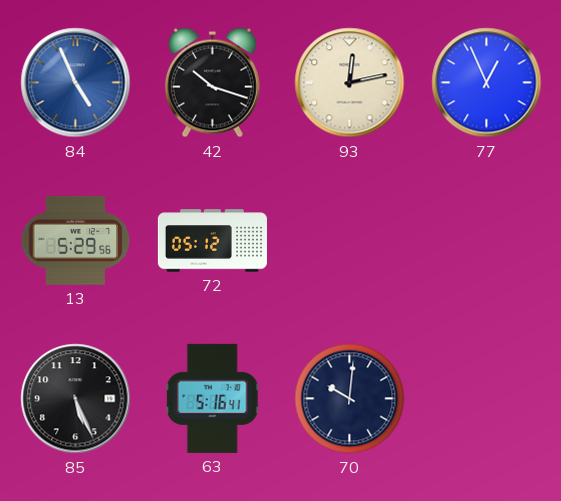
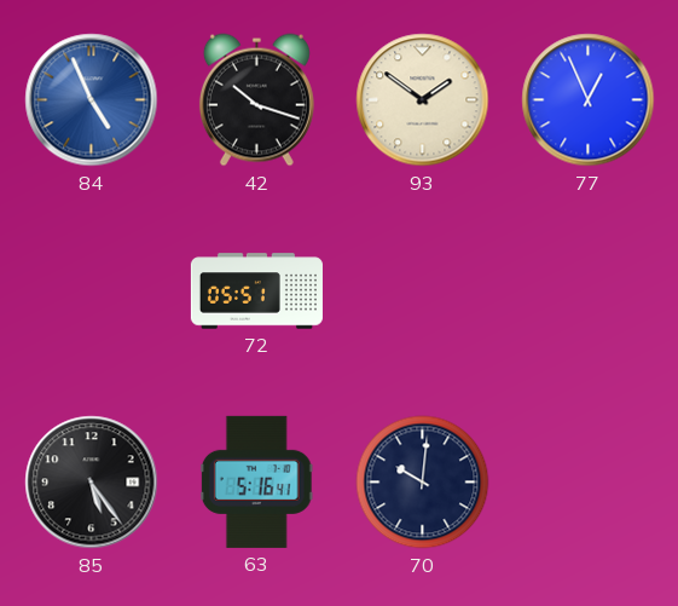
93: 12:13 -> 1:51
13: 5:29 -> none
72: 05:12 -> 05:51
85: 5:26 -> 5:24
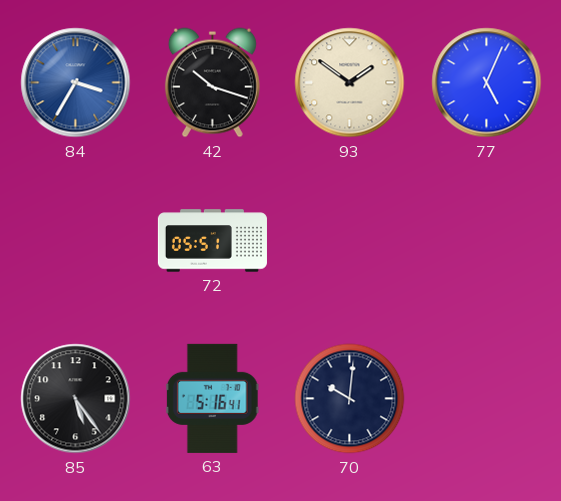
84: 4:56 -> 3:35
77: 12:56 -> 5:04
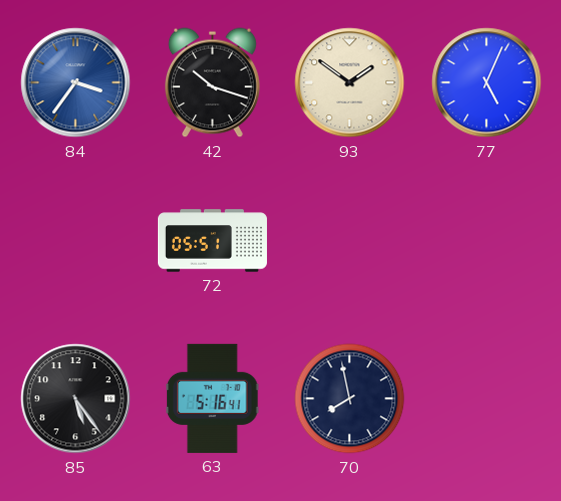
84: 3:35 -> 3:36
70: 10:01 -> 7:58
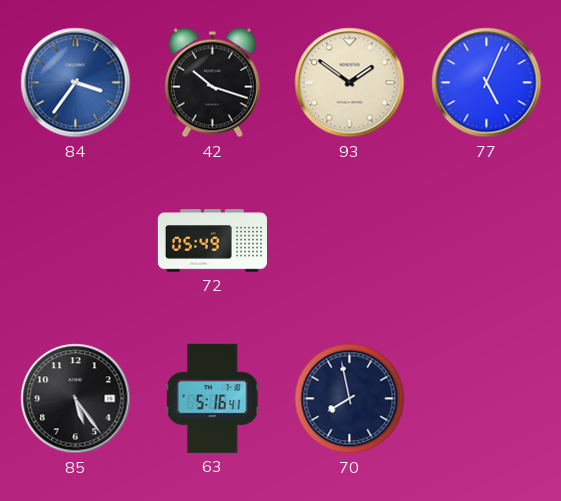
72: 05:51 -> 05:49
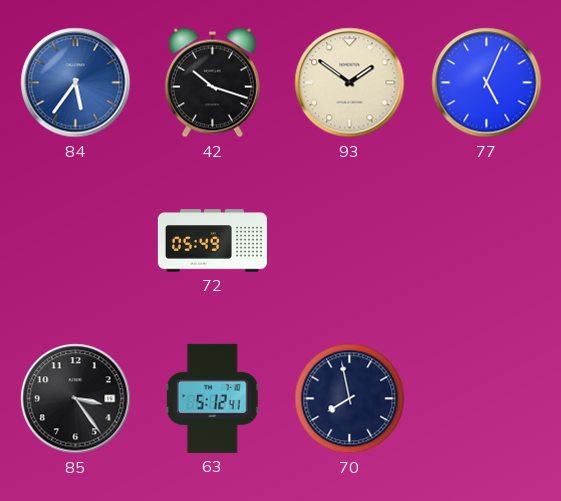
84: 3:36 -> 5:36
85: 5:24 -> 3:24
63: 5:16 -> 5:12
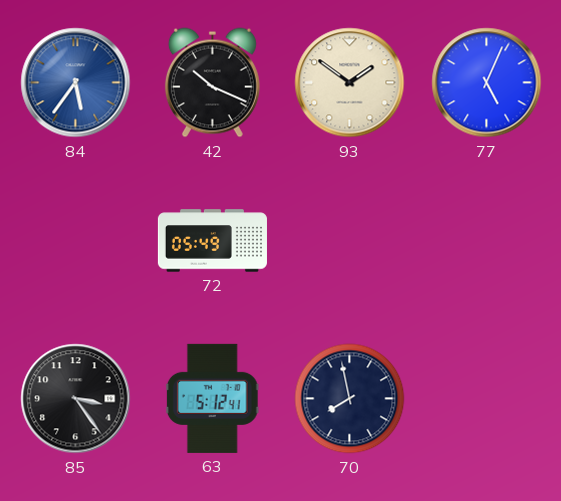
42: 10:18 -> 10:19
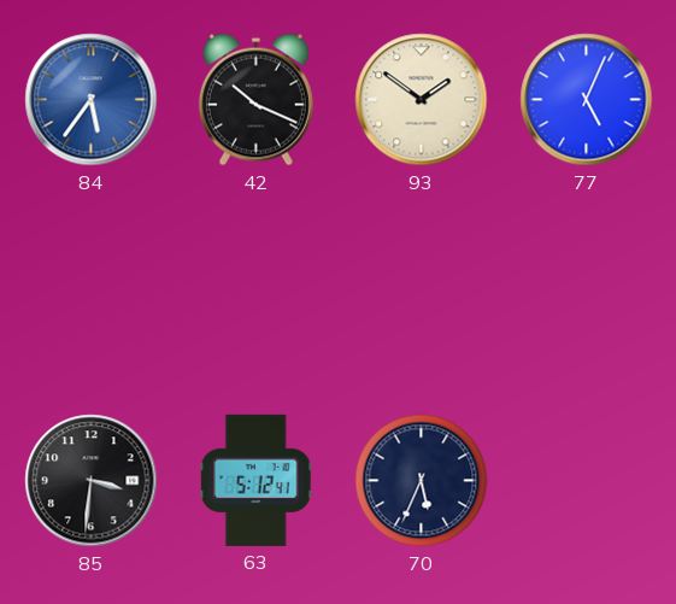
72: 05:49 -> none
85: 3:24 -> 3:31
70: 7:58 -> 5:34
